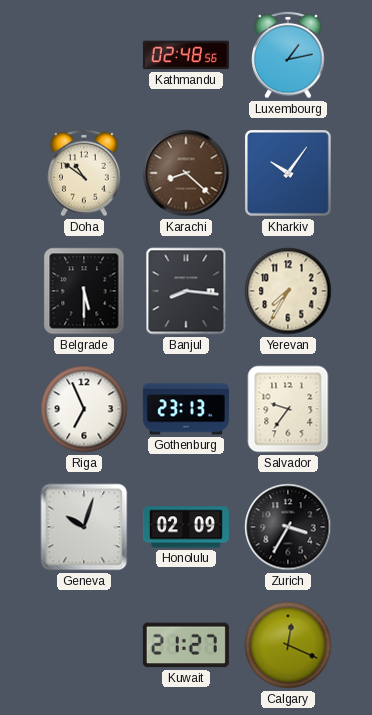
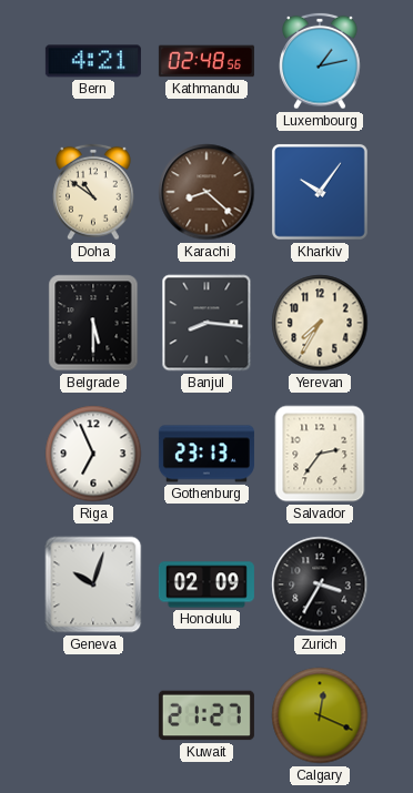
Bern: none -> 4:21
Salvador: 9:36 -> 2:36
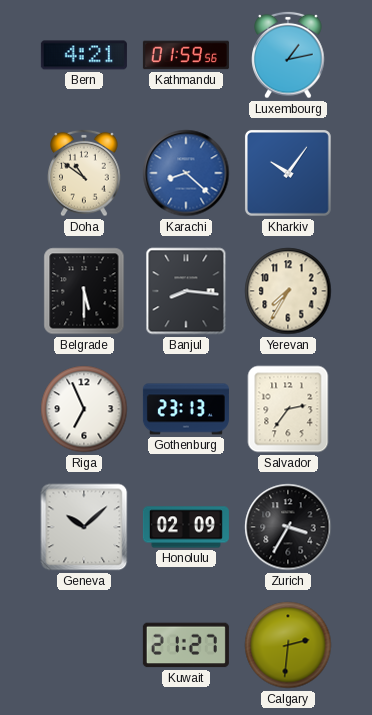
Kathmandu: 02:48 -> 01:59
Karachi dial: brown -> blue
Geneva: 10:03 -> 10:08
Calgary: 12:19 -> 2:31
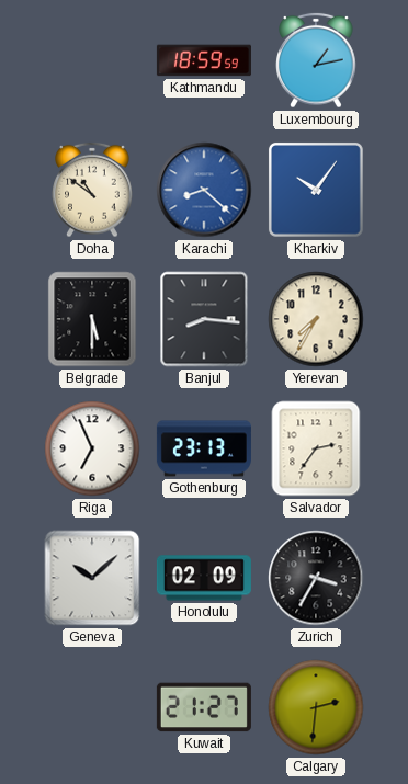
Bern: 4:21 -> none
Kathmandu: 01:59 -> 18:59
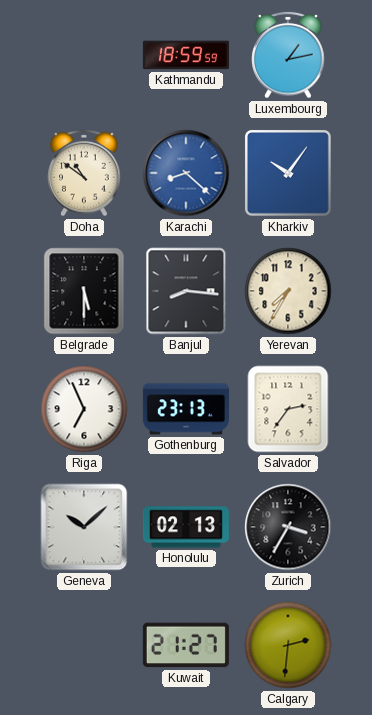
Honolulu: 02:09 -> 02:13
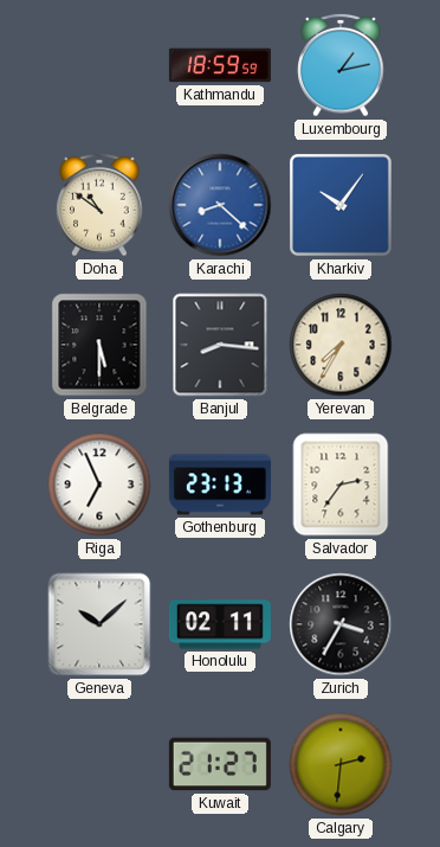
Honolulu: 02:13 -> 02:11
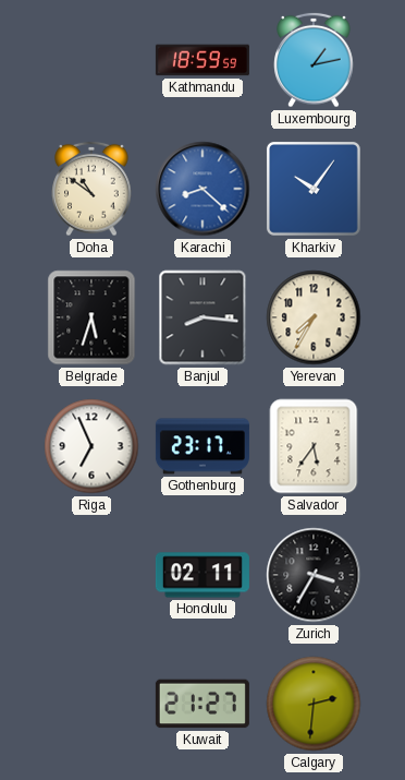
Belgrade: 5:30 -> 5:33
Gothenburg: 23:13 -> 23:17
Salvador: 2:36 -> 5:36
Geneva: 10:08 -> none
